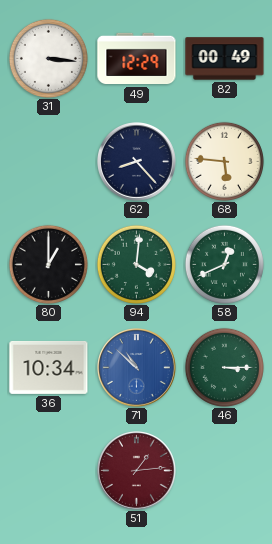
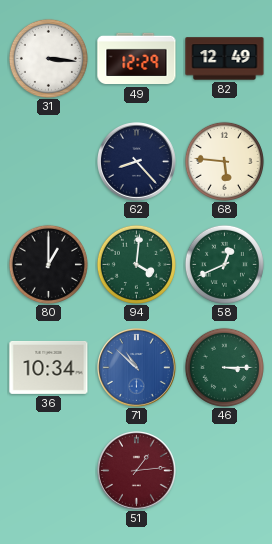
82: 00:49 -> 12:49
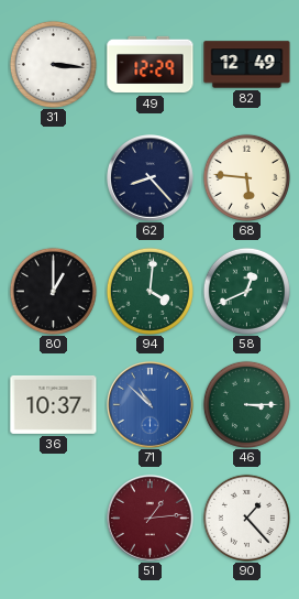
36: 10:34 -> 10:37
90: none -> 1:23
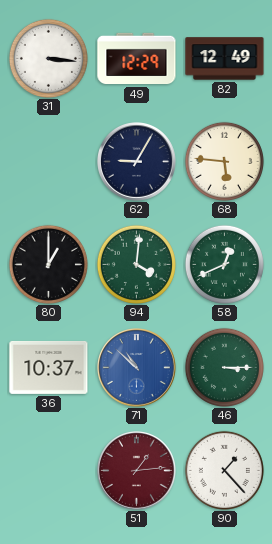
62: 8:23 -> 9:05
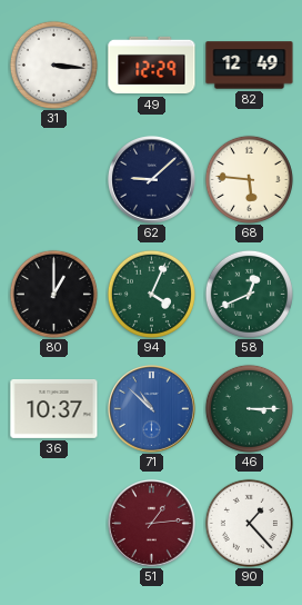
62: 9:05 -> 9:08
94: 4:01 -> 4:04
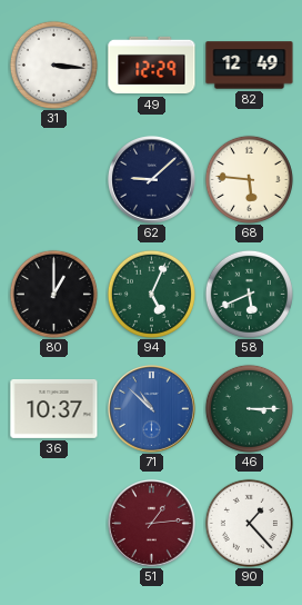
94: 4:04 -> 5:04
58: 12:41 -> 5:41
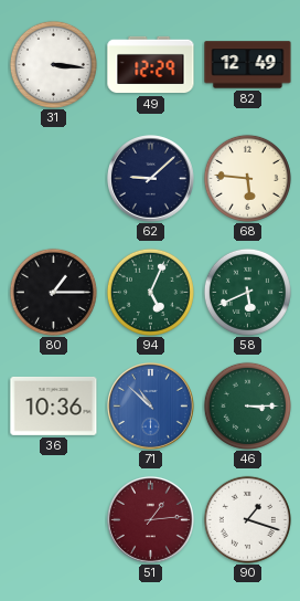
80: 1:00 -> 1:15
36: 10:37 -> 10:36
90: 1:23 -> 1:18
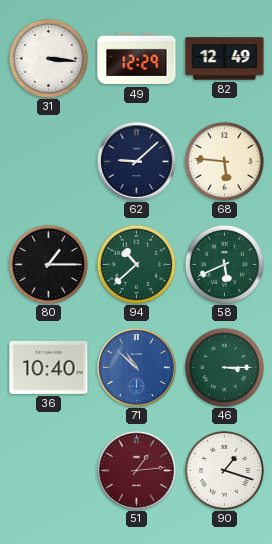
94: 5:04 -> 10:38
36: 10:36 -> 10:40
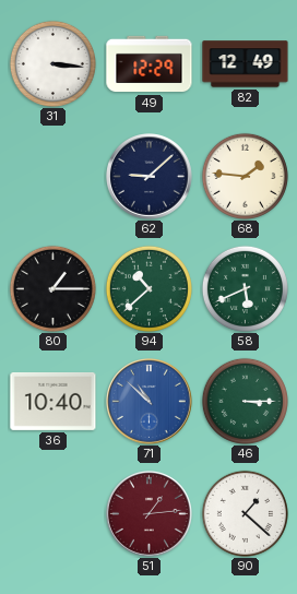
68: 5:46 -> 1:46
90: 1:18 -> 1:22
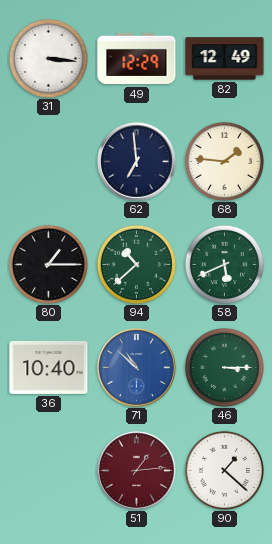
62: 9:08 -> 6:59
